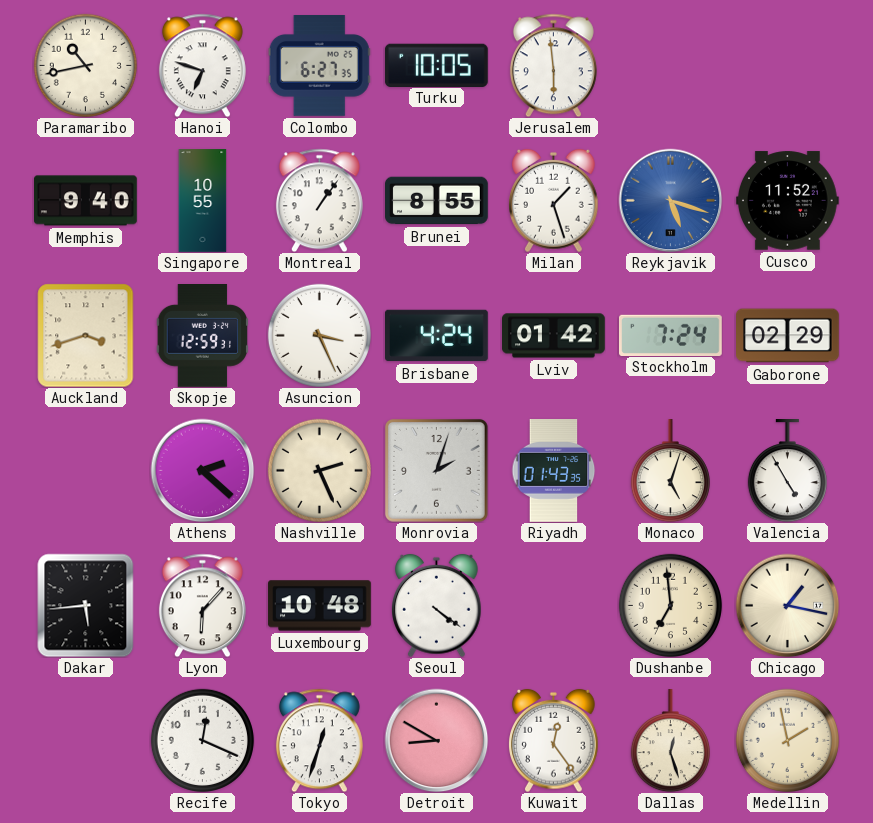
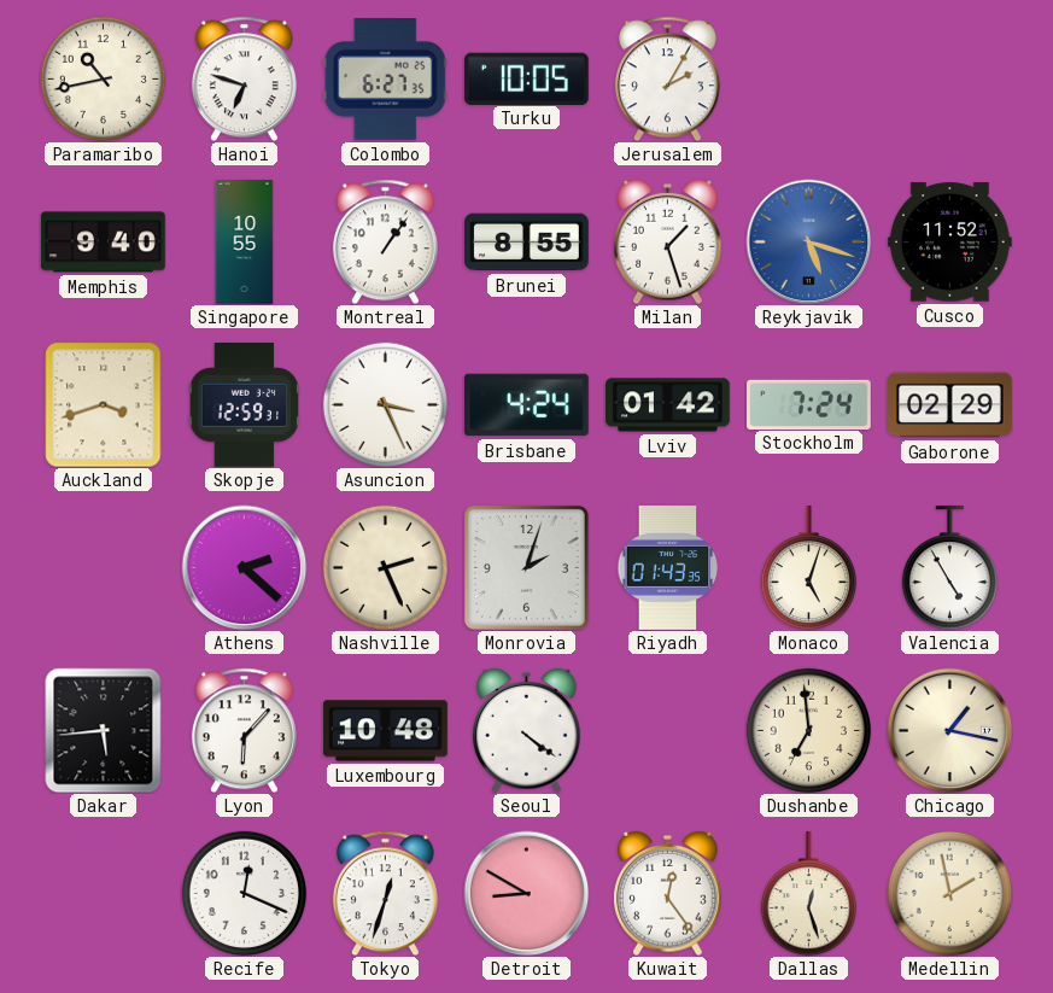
Jerusalem: 5:59 -> 2:05
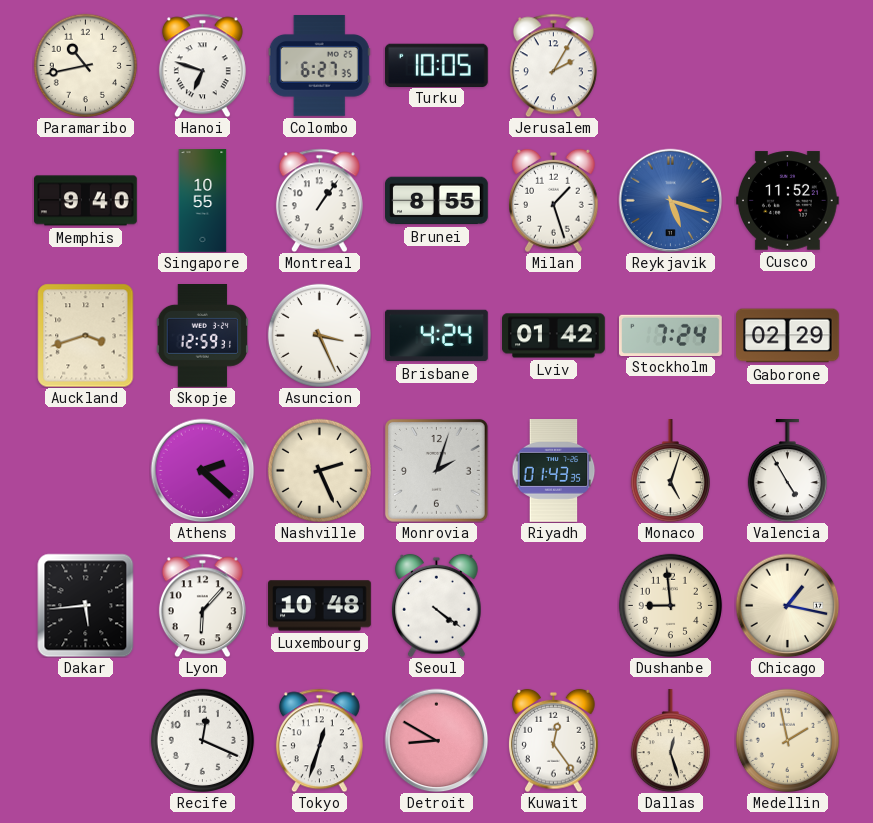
Dushanbe: 6:59 -> 8:59
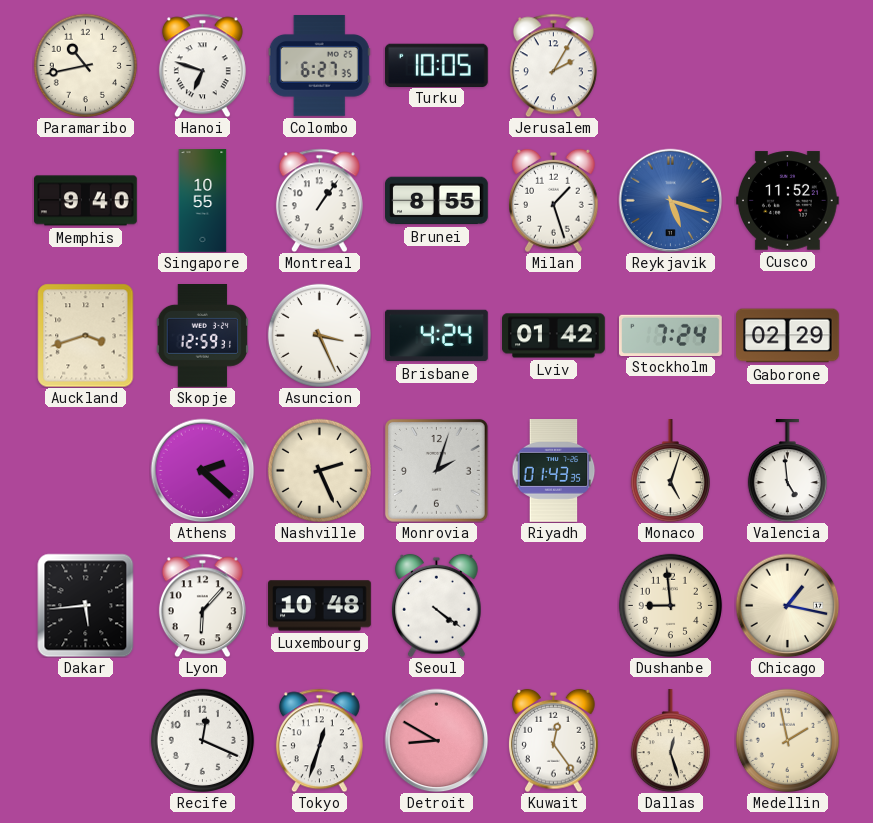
Valencia: 4:55 -> 4:59
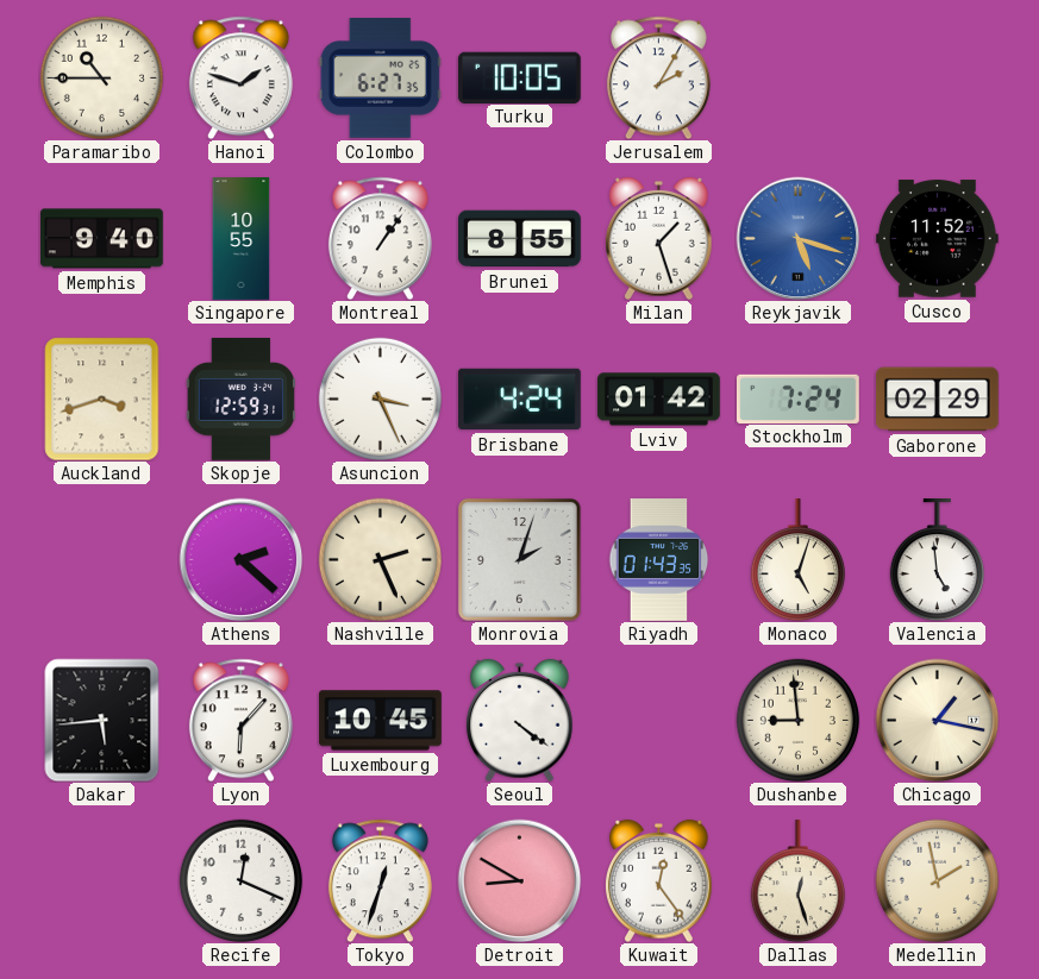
Paramaribo: 10:43 -> 10:45
Hanoi: 6:48 -> 1:48
Luxembourg: 10:48 -> 10:45
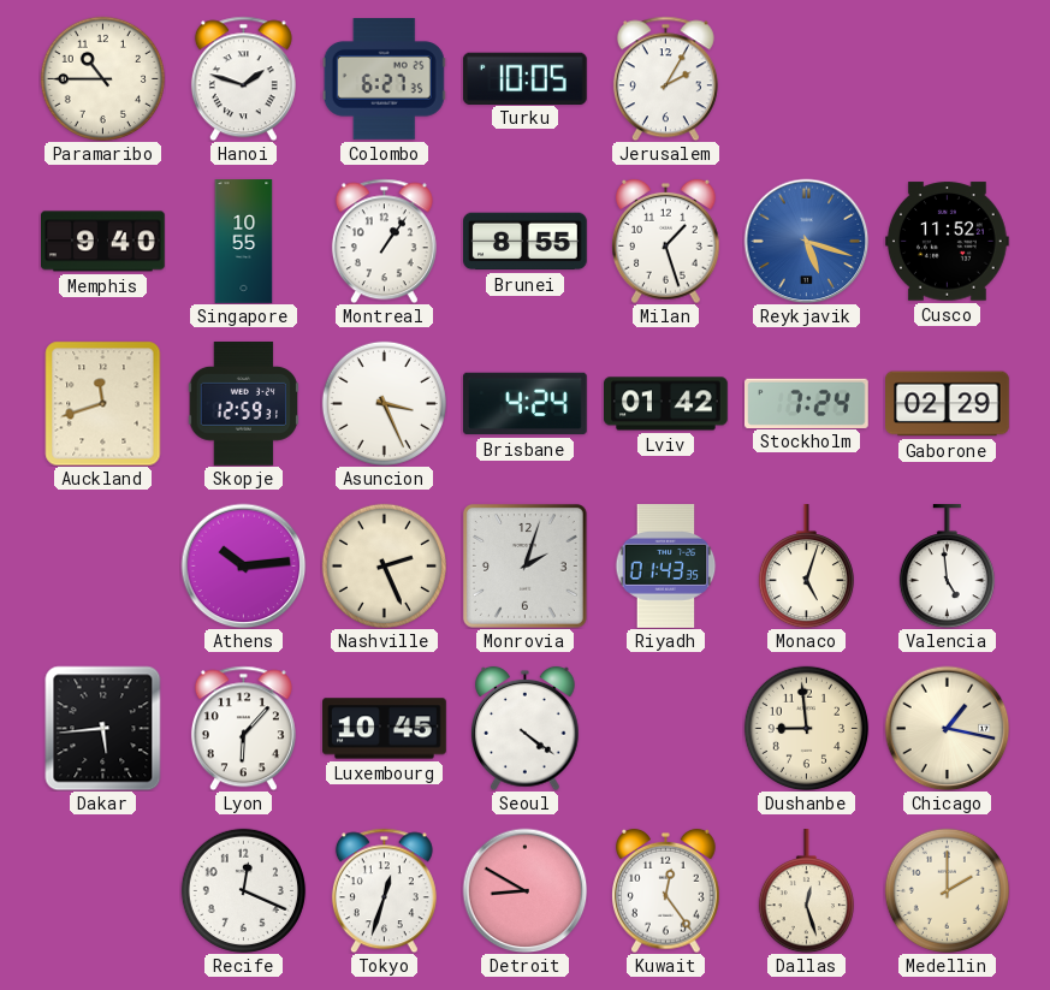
Auckland: 3:42 -> 11:42
Athens: 2:22 -> 10:14
Medellin: 1:58 -> 2:00
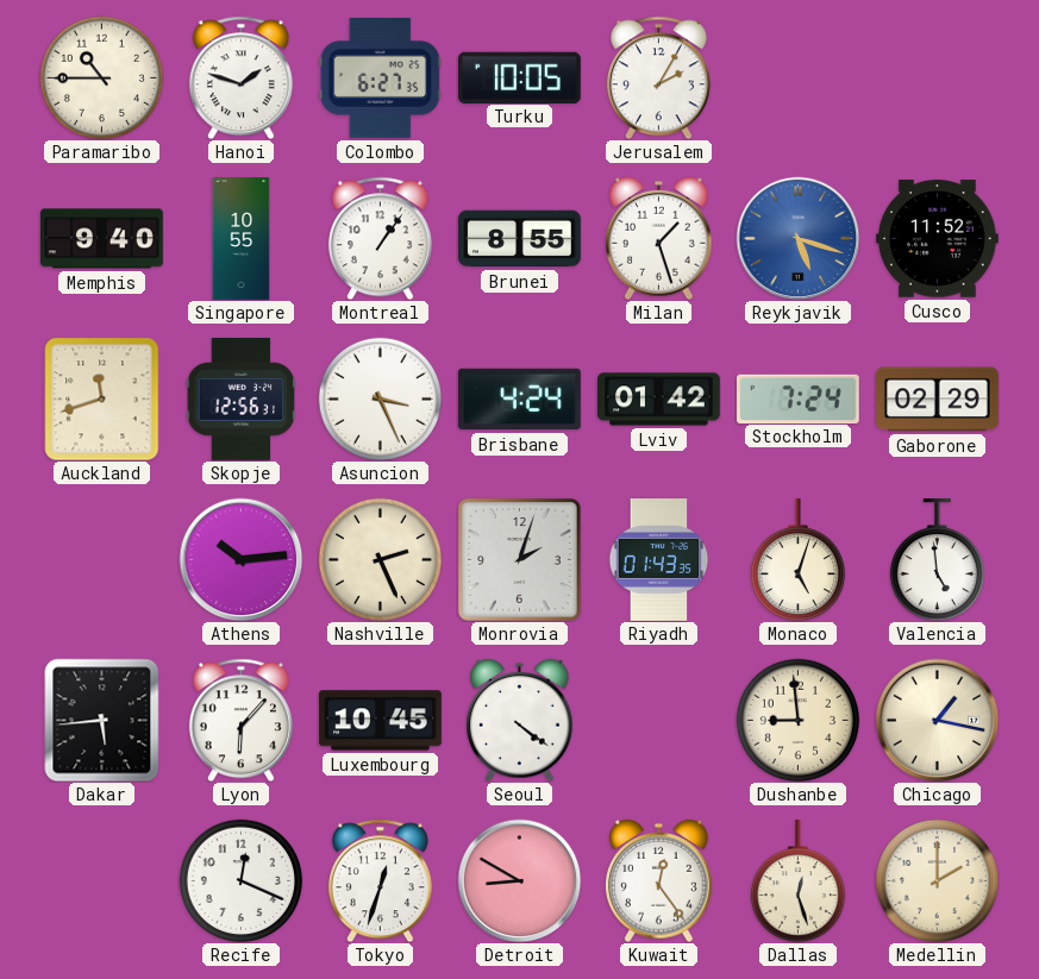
Skopje: 12:59 -> 12:56
